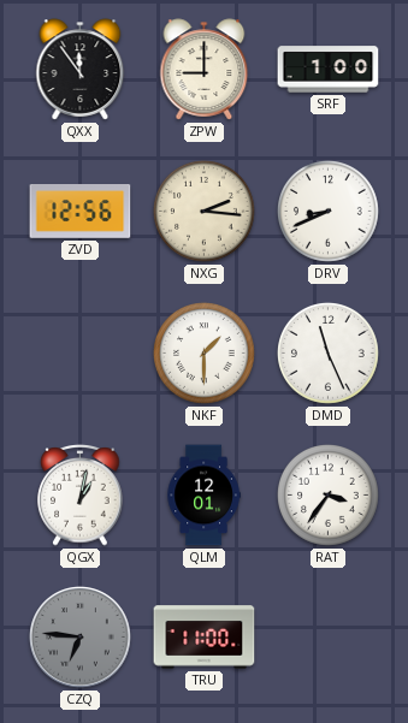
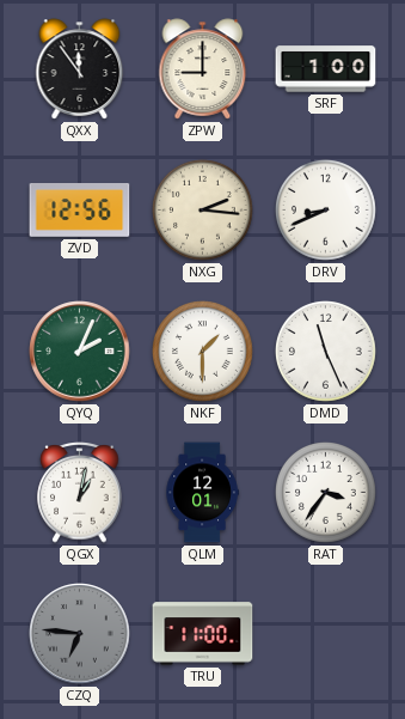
QYQ: none -> 2:04
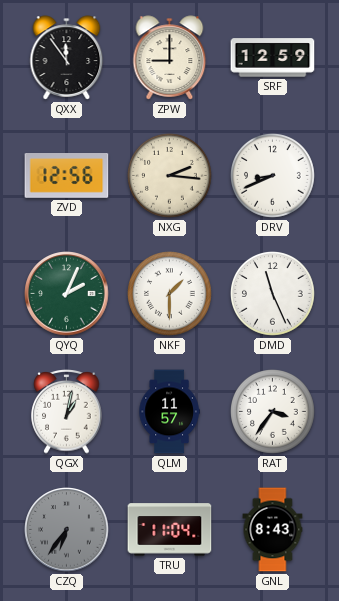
SRF: 1:00 -> 12:59
QLM: 12:01 -> 11:57
CZQ: 6:46 -> 6:36
TRU: 11:00 -> 11:04
GNL: none -> 8:43
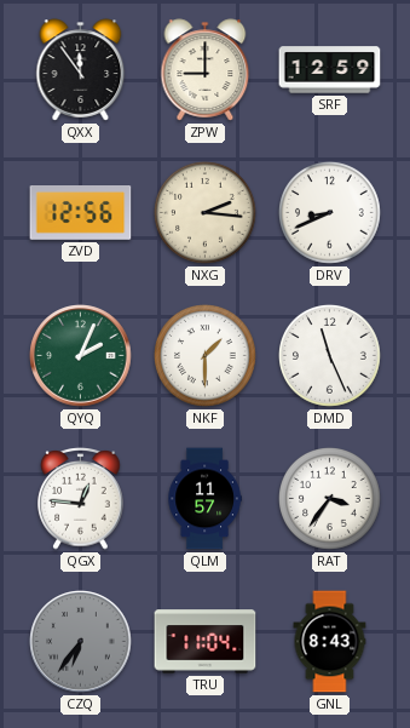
QGX: 1:02 -> 12:46
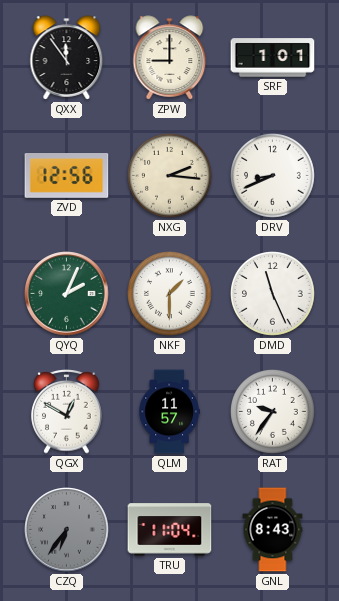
SRF: 12:59 -> 1:01
QGX: 12:46 -> 12:50
RAT: 3:36 -> 9:36
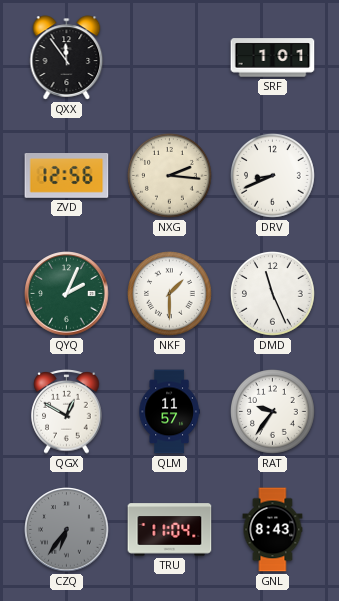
ZPW: 9:00 -> none
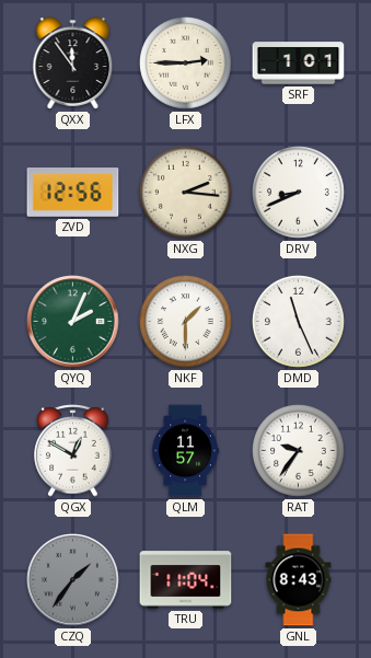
LFX: none -> 2:45
CZQ: 6:36 -> 1:36
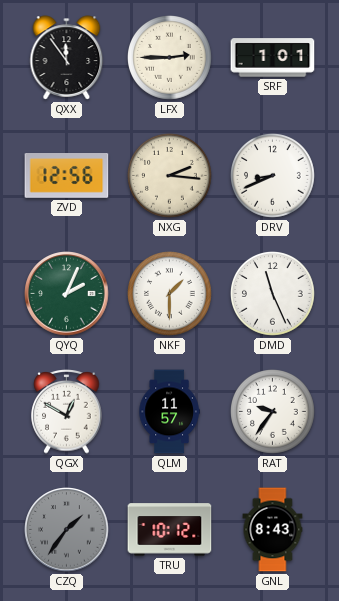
TRU: 11:04 -> 10:12
